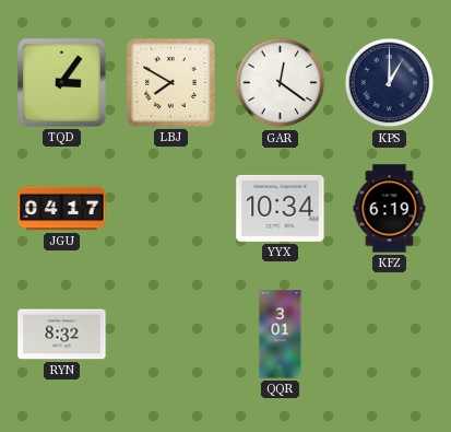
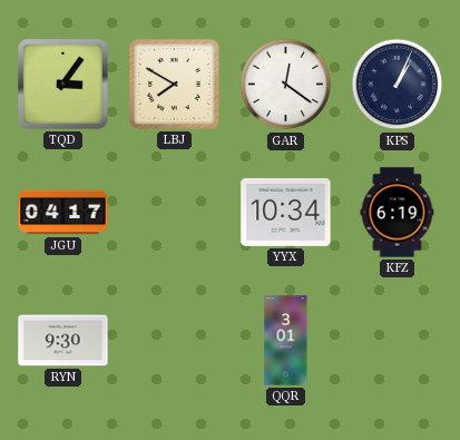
KPS: 1:00 -> 1:04
RYN: 8:32 -> 9:30
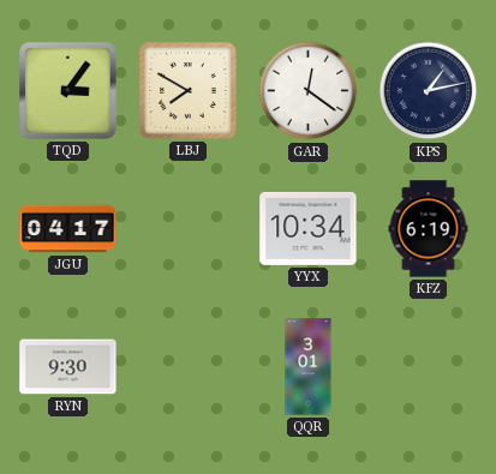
KPS: 1:04 -> 1:13
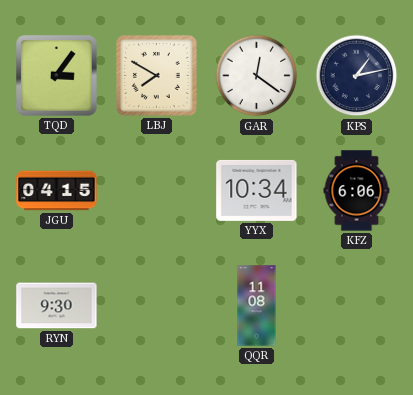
JGU: 04:17 -> 04:15
KFZ: 6:19 -> 6:06
QQR: 3:01 -> 11:08
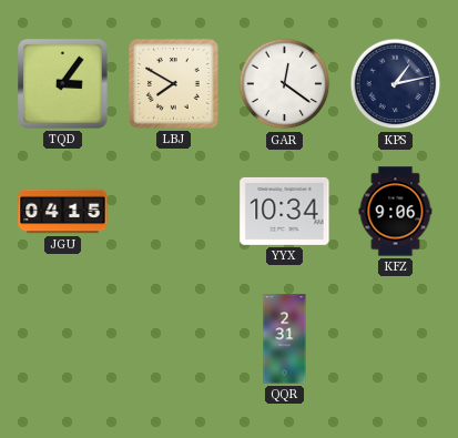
KFZ: 6:06 -> 9:06
RYN: 9:30 -> none
QQR: 11:08 -> 2:31
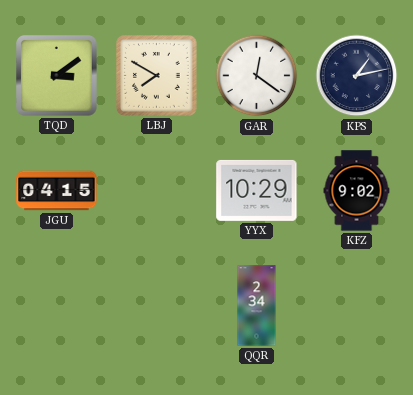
TQD: 3:06 -> 3:09
YYX: 10:34 -> 10:29
KFZ: 9:06 -> 9:02
QQR: 2:31 -> 2:34
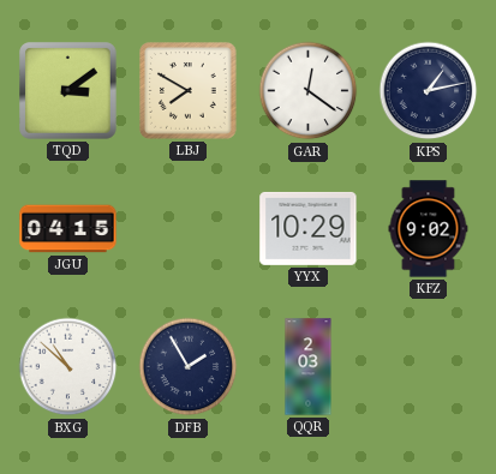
BXG: none -> 10:52
DFB: none -> 1:55
QQR: 2:34 -> 2:03
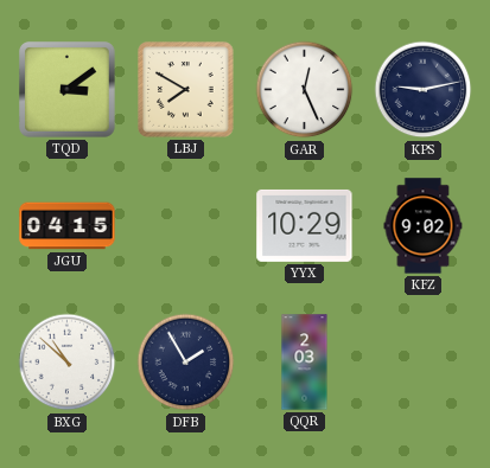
GAR: 12:21 -> 12:26
KPS: 1:13 -> 9:13
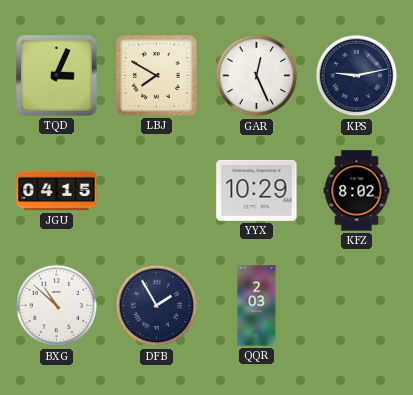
TQD: 3:09 -> 3:04
KFZ: 9:02 -> 8:02
